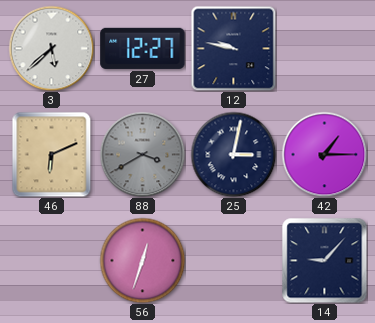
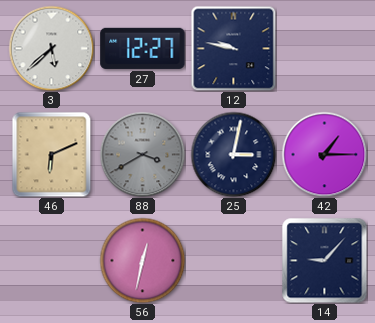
56: 12:33 -> 12:32
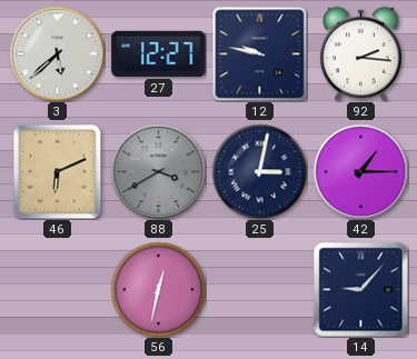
92: none -> 2:16
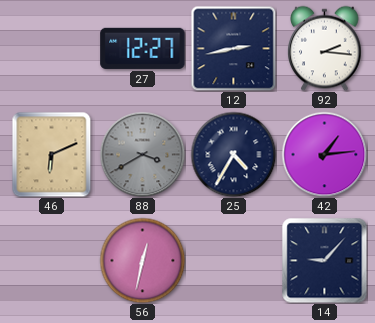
3: 5:38 -> none
12: 9:47 -> 2:43
25: 3:02 -> 4:35
42: 1:15 -> 1:14
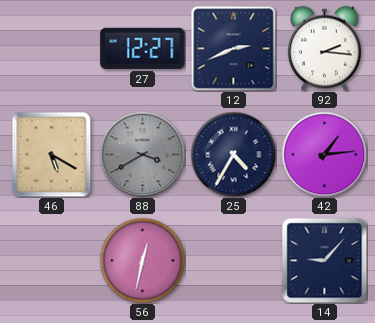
12: 2:43 -> 2:41
46: 6:11 -> 5:20
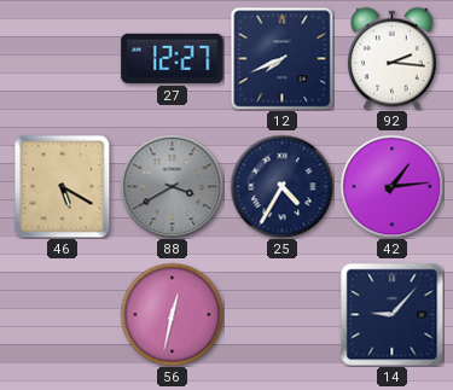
12: 2:41 -> 7:41
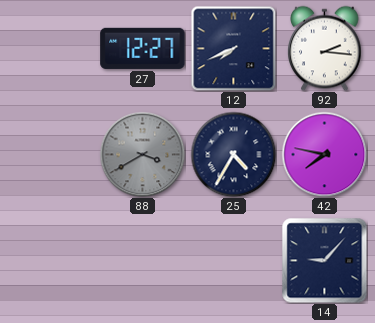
46: 5:20 -> none
42: 1:14 -> 7:47
56: 12:32 -> none
